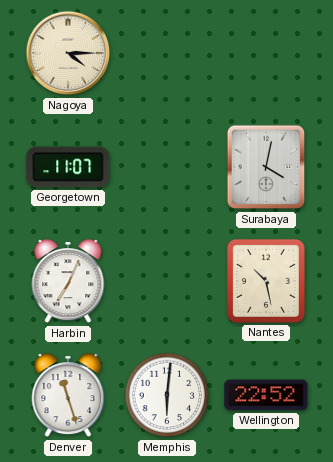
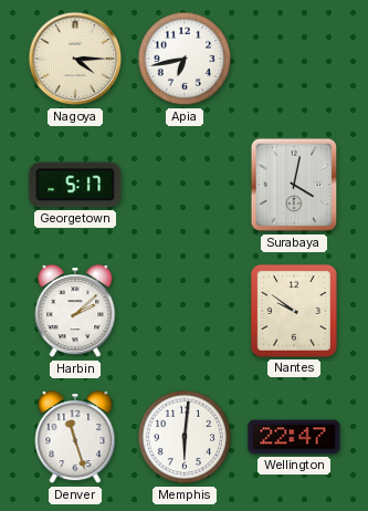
Apia: none -> 6:43
Georgetown: 11:07 -> 5:17
Harbin: 7:04 -> 2:08
Nantes: 10:28 -> 9:51
Wellington: 22:52 -> 22:47
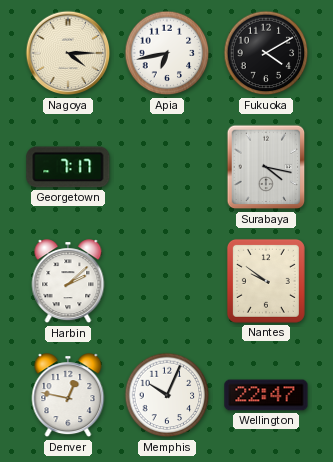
Fukuoka: none -> 4:10
Georgetown: 5:17 -> 7:17
Surabaya: 4:02 -> 4:17
Denver: 11:27 -> 12:47
Memphis: 6:01 -> 10:04
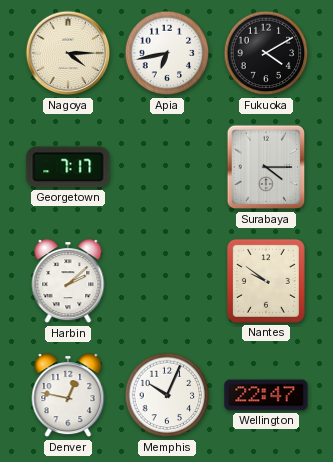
Surabaya: 4:17 -> 4:15
